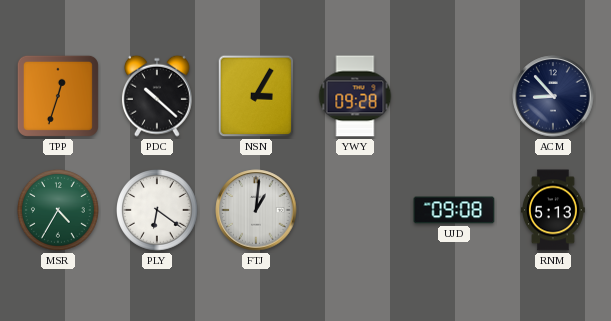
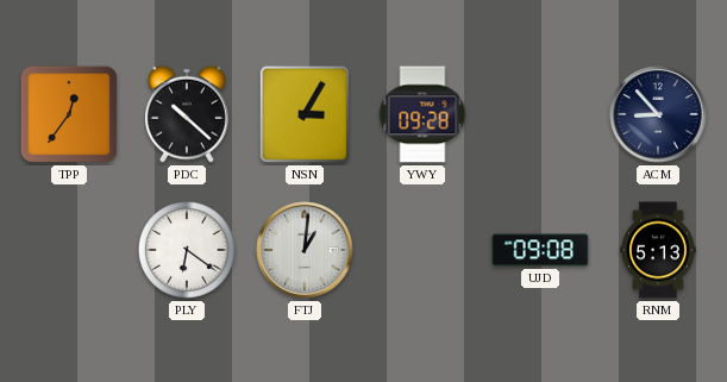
TPP: 12:33 -> 12:36
MSR: 4:35 -> none
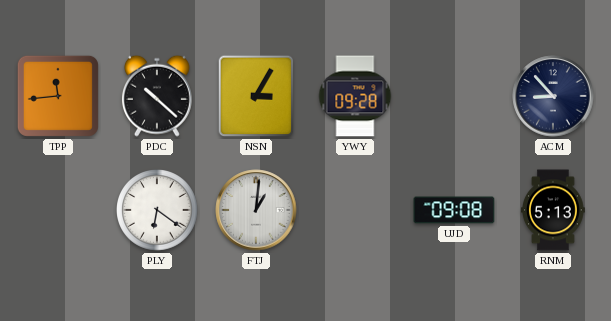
TPP: 12:36 -> 11:44
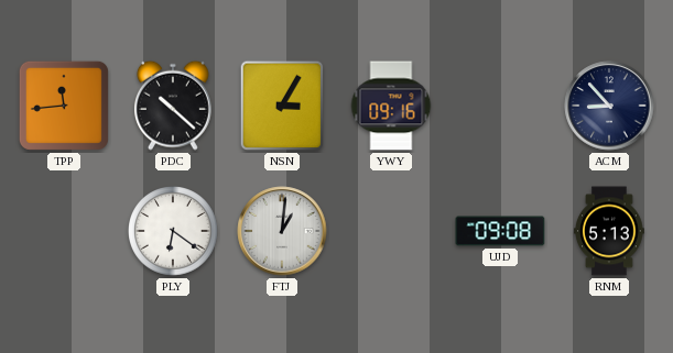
YWY: 09:28 -> 09:16
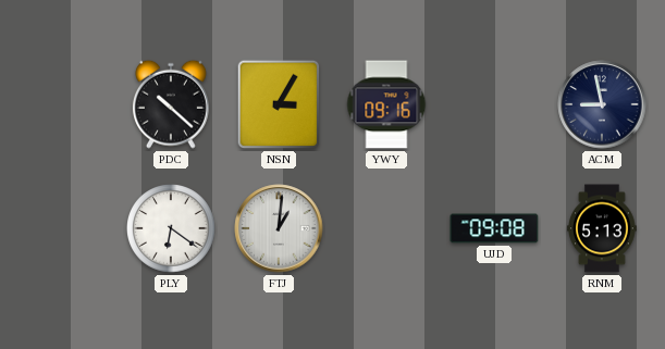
TPP: 11:44 -> none
ACM: 8:53 -> 8:58
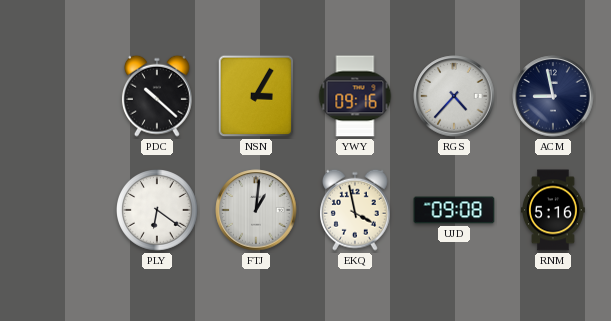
RGS: none -> 4:37
EKQ: none -> 3:58
RNM: 5:13 -> 5:16
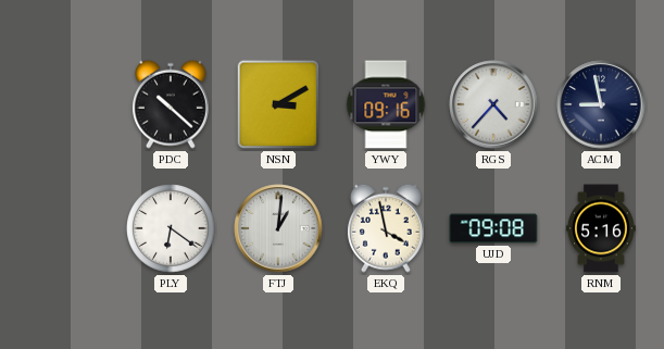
NSN: 3:05 -> 3:10
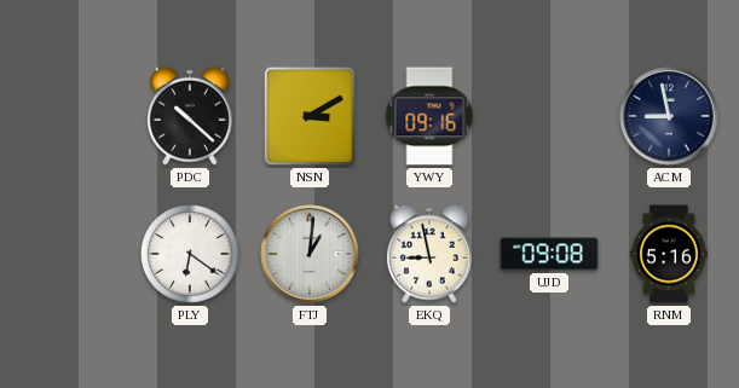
RGS: 4:37 -> none
EKQ: 3:58 -> 8:58
